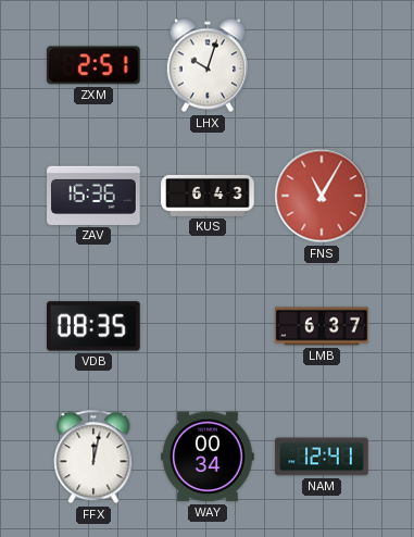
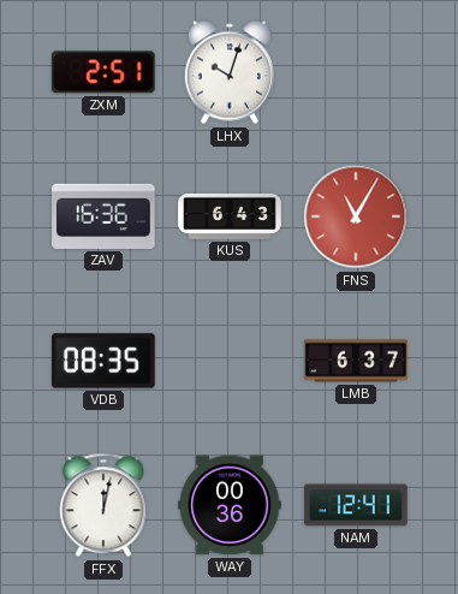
WAY: 00:34 -> 00:36
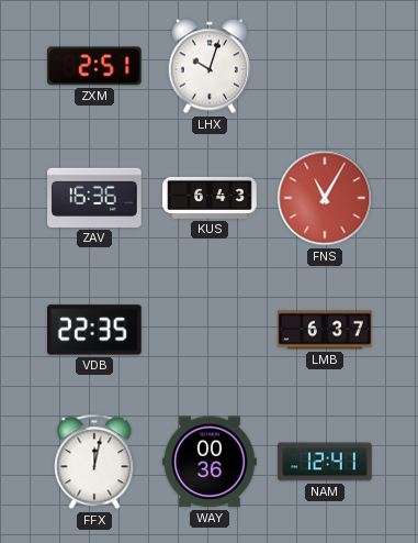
VDB: 08:35 -> 22:35
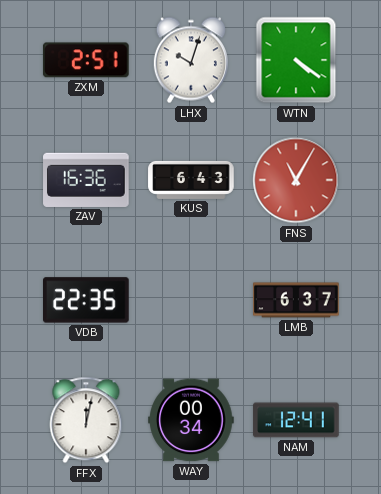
WTN: none -> 4:21
WAY: 00:36 -> 00:34
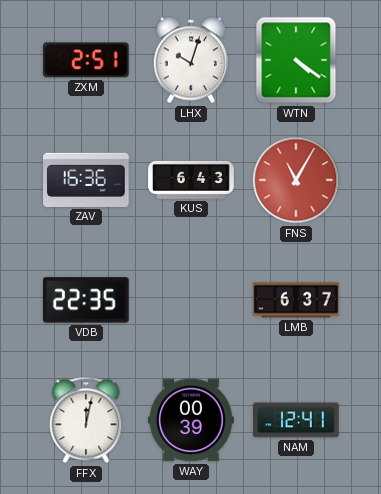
WAY: 00:34 -> 00:39
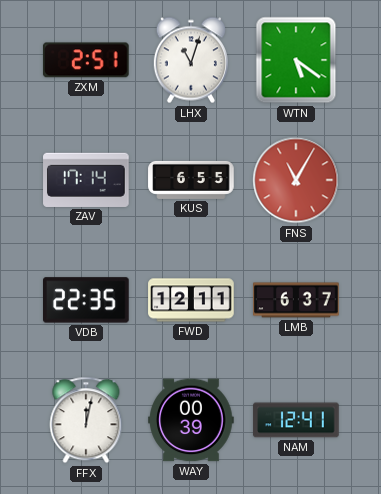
LHX: 10:03 -> 11:03
WTN: 4:21 -> 5:21
ZAV: 16:36 -> 17:14
KUS: 6:43 -> 6:55
FWD: none -> 12:11
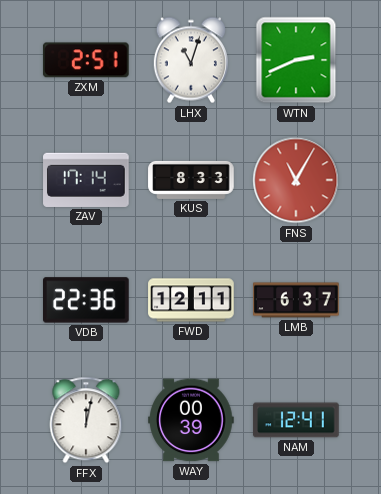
WTN: 5:21 -> 2:41
KUS: 6:55 -> 8:33
VDB: 22:35 -> 22:36
